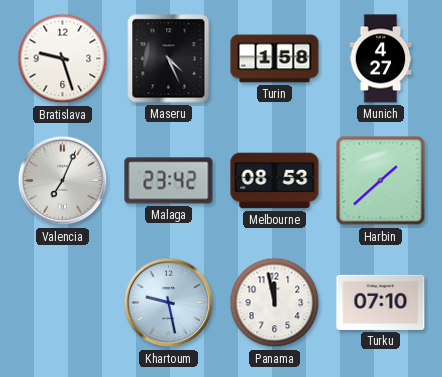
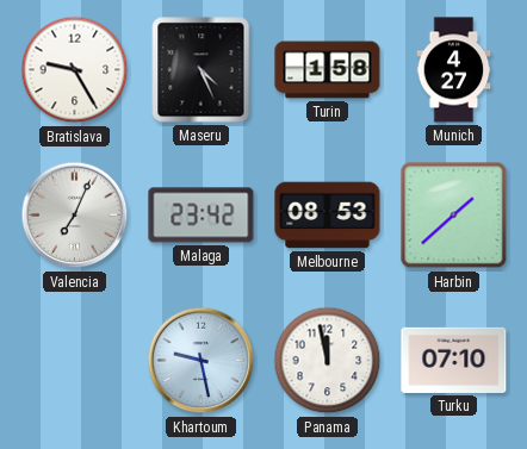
Bratislava: 9:27 -> 9:25
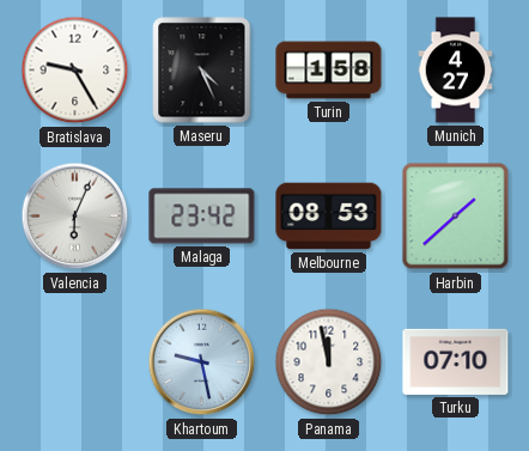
Valencia: 7:04 -> 6:04
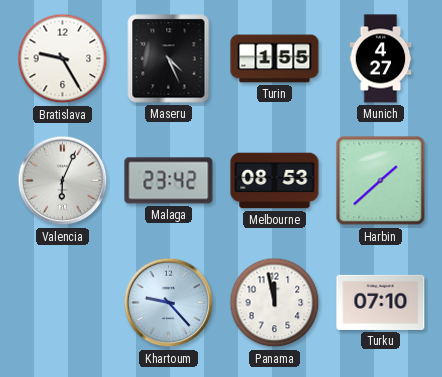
Turin: 1:58 -> 1:55
Khartoum: 9:28 -> 9:23
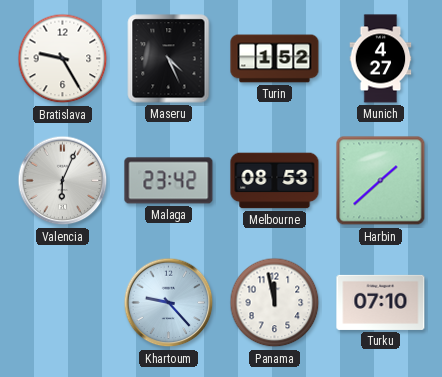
Turin: 1:55 -> 1:52
